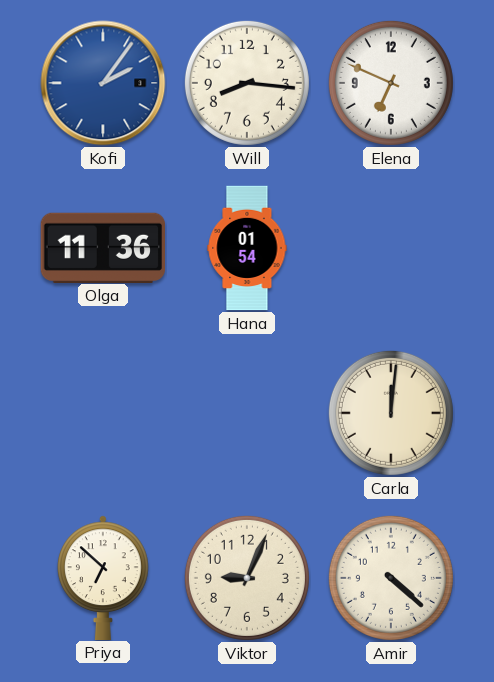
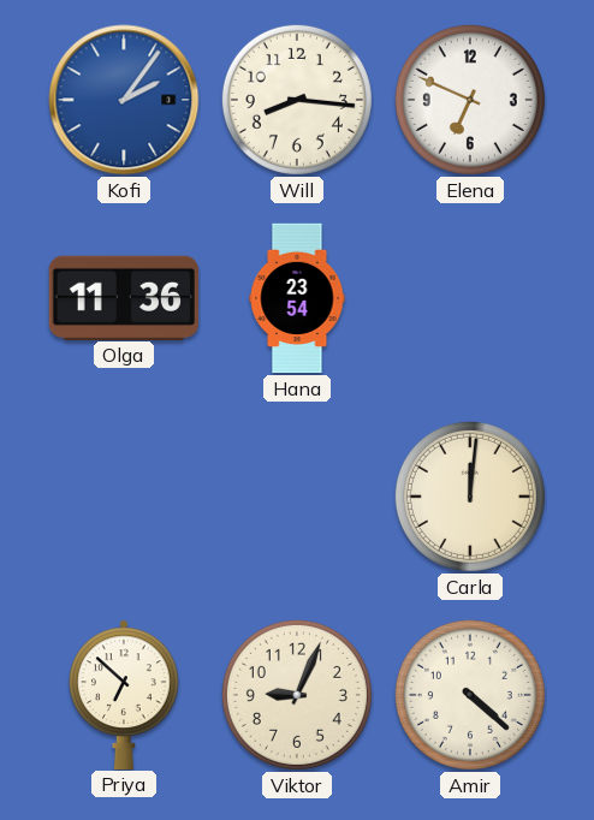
Hana: 01:54 -> 23:54
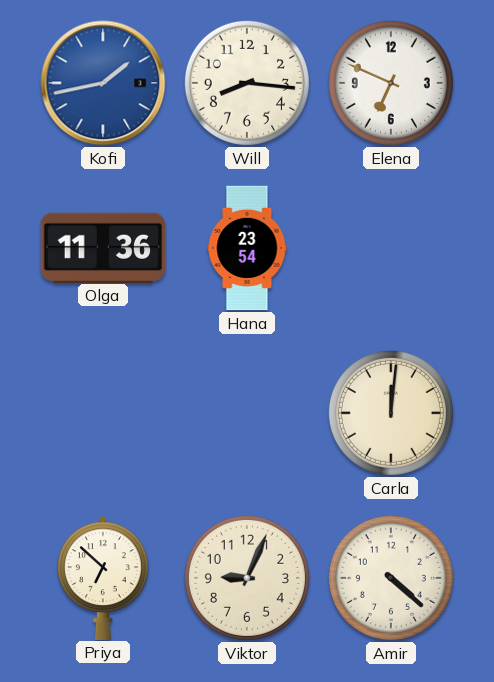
Kofi: 2:06 -> 1:43
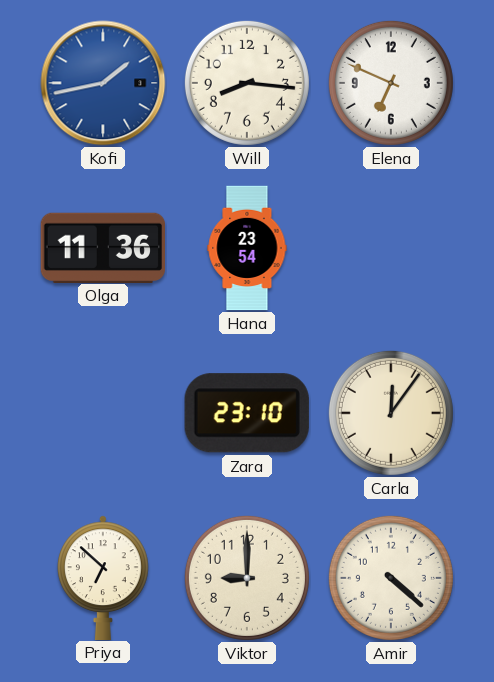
Zara: none -> 23:10
Carla: 12:01 -> 12:06
Viktor: 9:04 -> 9:00
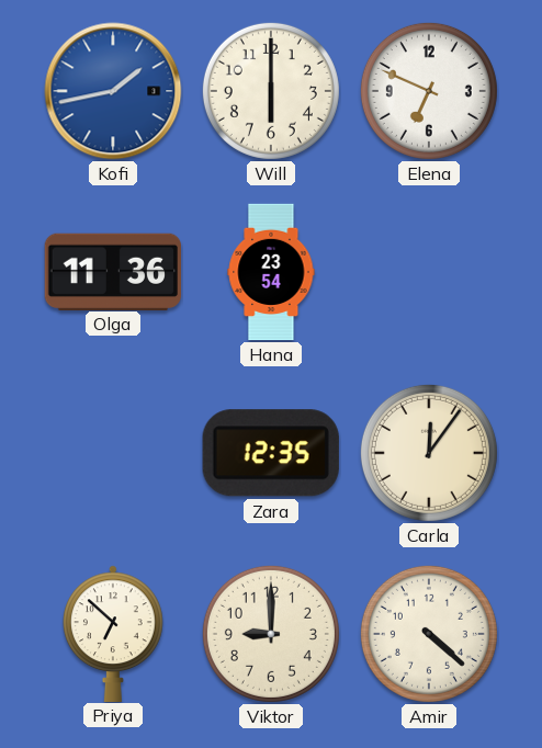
Will: 8:16 -> 6:00
Zara: 23:10 -> 12:35
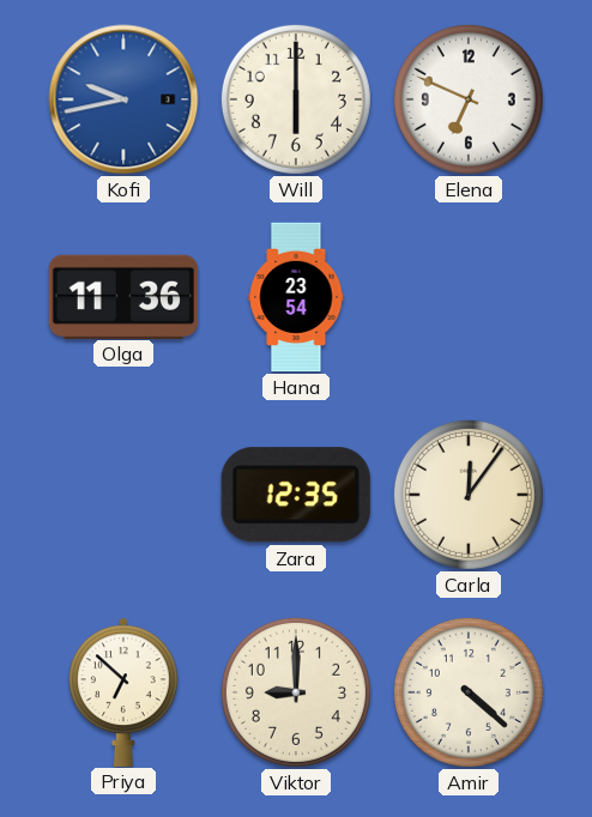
Kofi: 1:43 -> 9:43
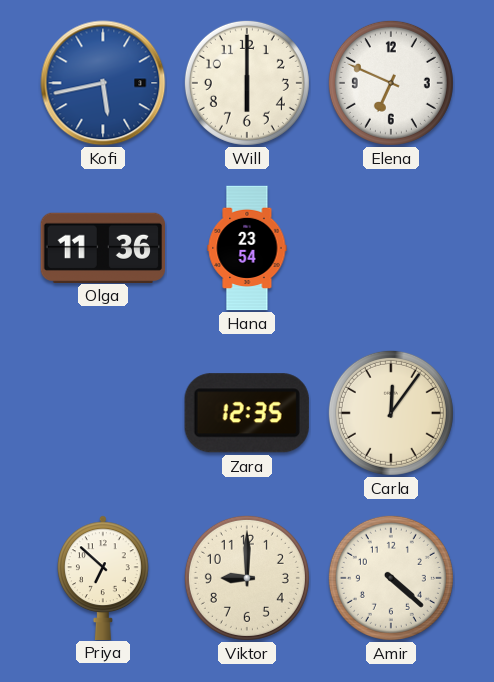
Kofi: 9:43 -> 5:43
